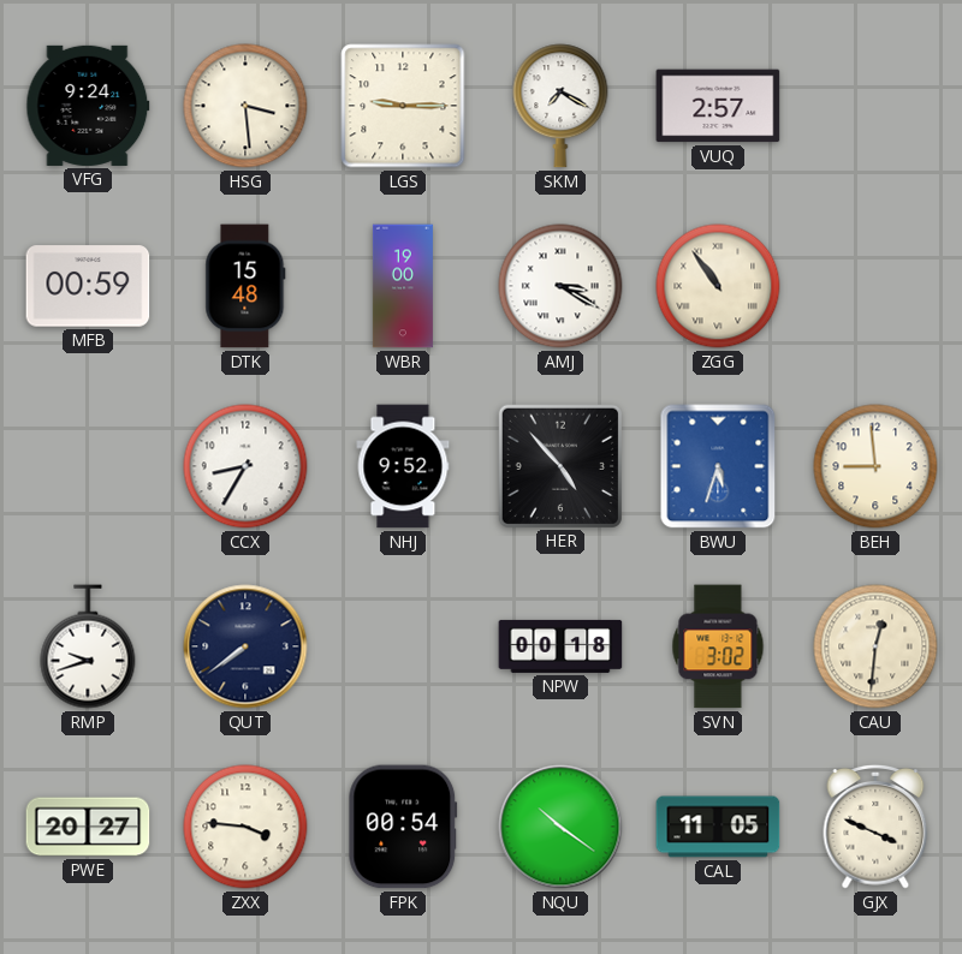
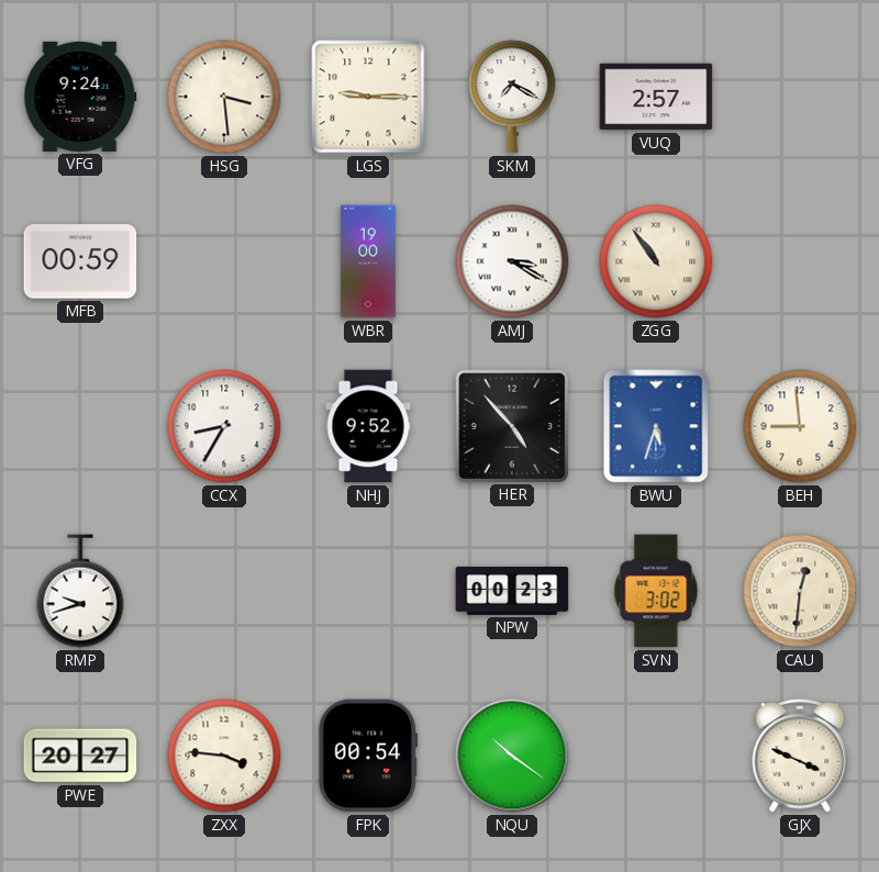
DTK: 15:48 -> none
QUT: 7:39 -> none
NPW: 00:18 -> 00:23
CAL: 11:05 -> none
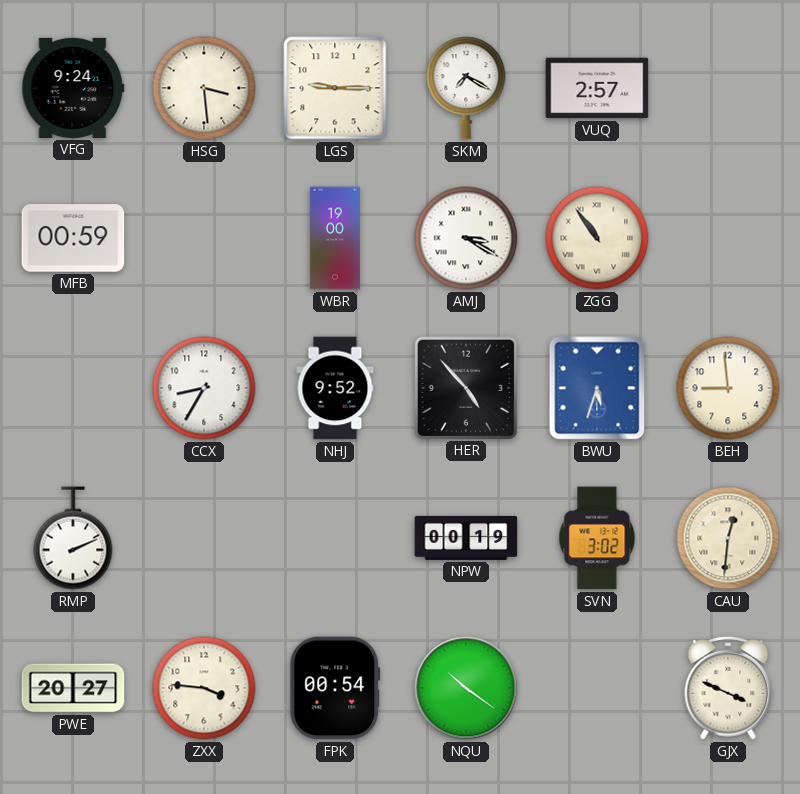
RMP: 9:42 -> 2:11
NPW: 00:23 -> 00:19
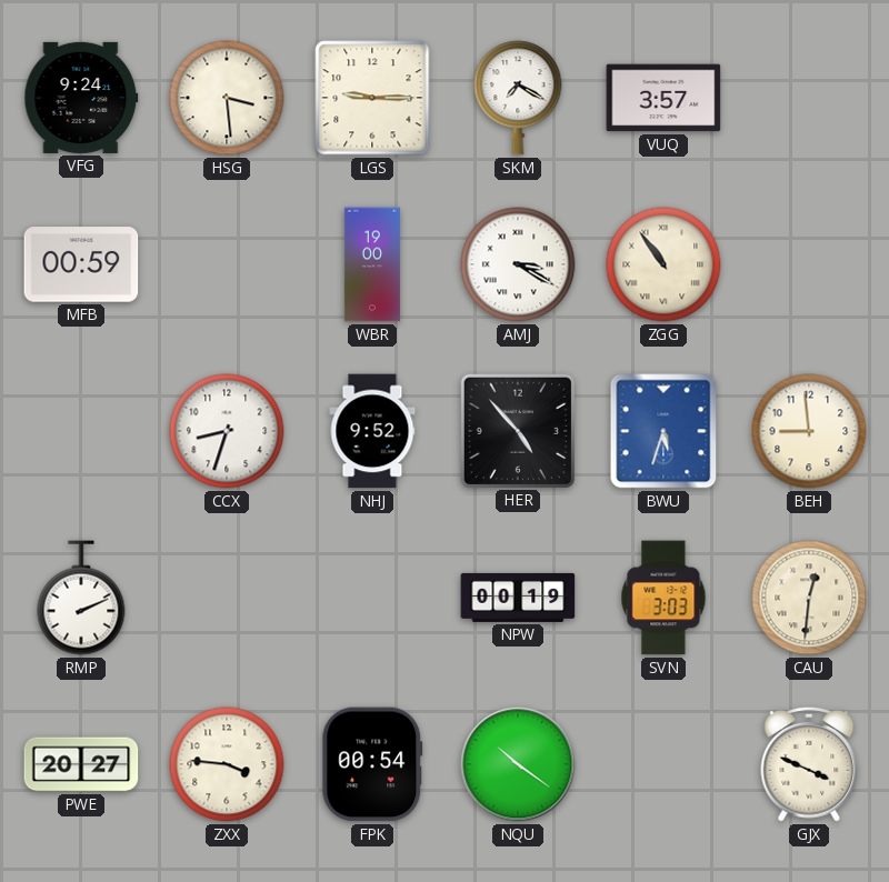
VUQ: 2:57 -> 3:57
CCX: 8:35 -> 8:33
SVN: 3:02 -> 3:03
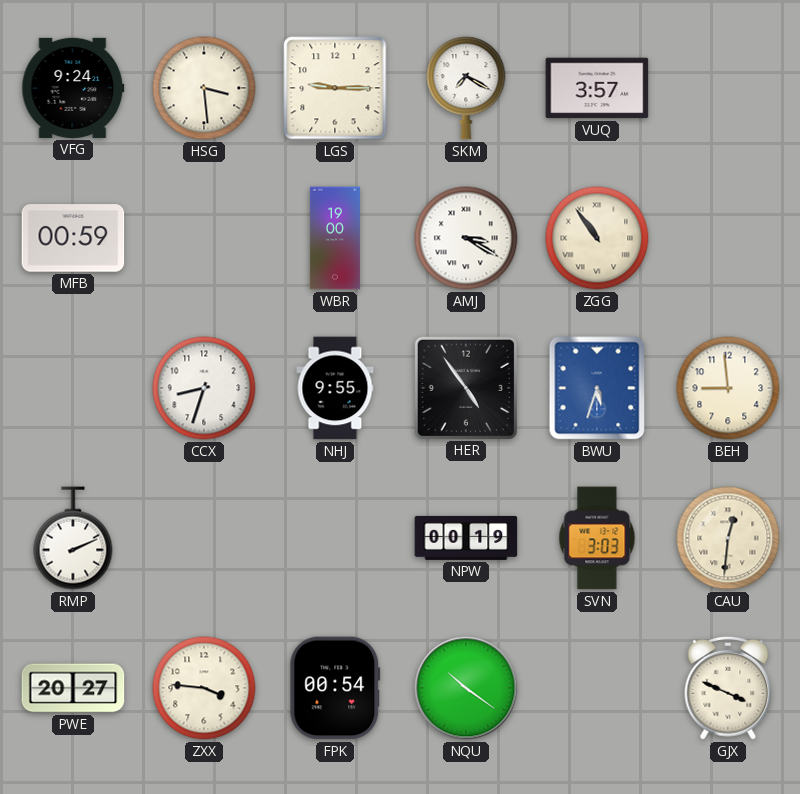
NHJ: 9:52 -> 9:55
HER: 4:53 -> 4:54
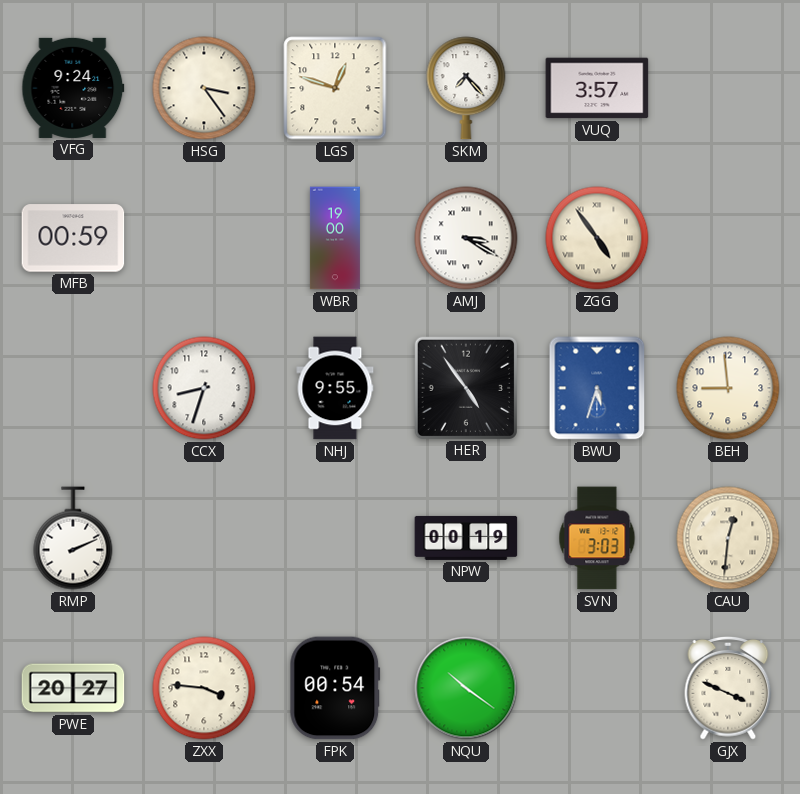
HSG: 3:29 -> 3:24
LGS: 9:15 -> 12:48
SKM: 7:20 -> 7:23
ZGG: 10:54 -> 4:54
